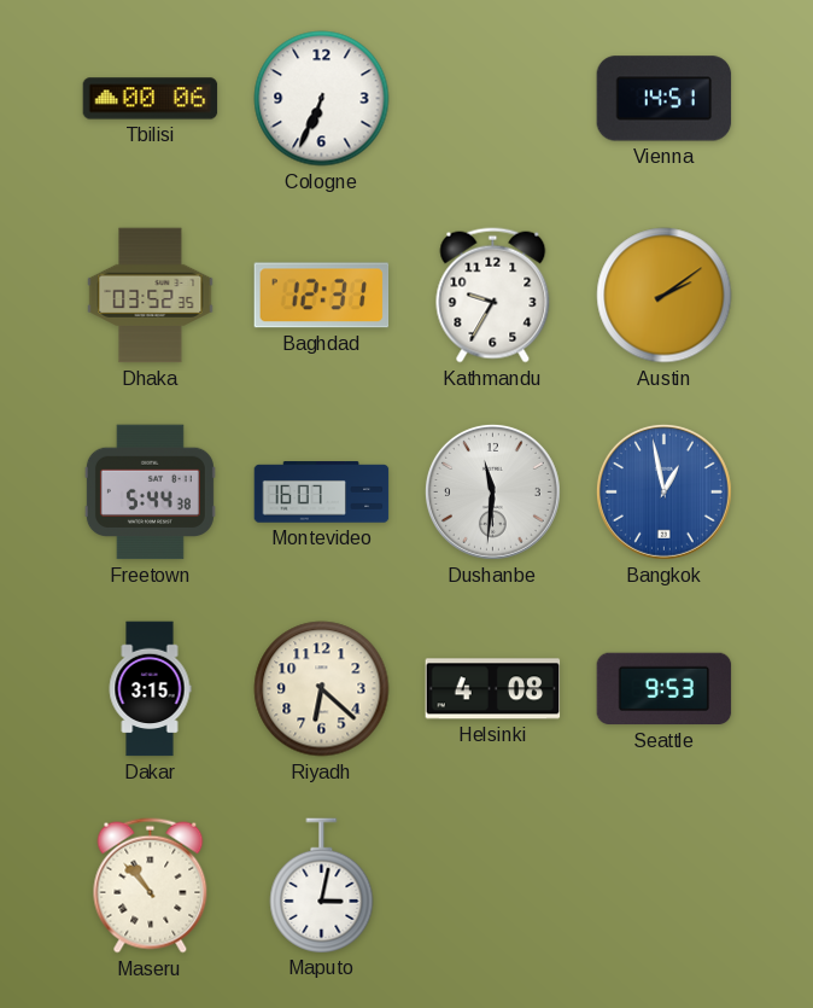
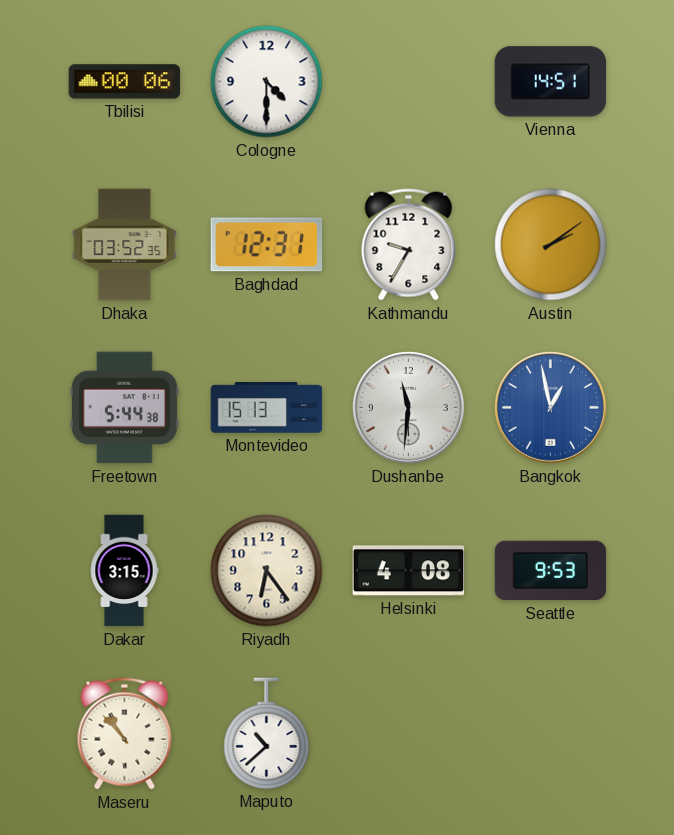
Cologne: 6:34 -> 4:30
Montevideo: 16:07 -> 15:13
Riyadh: 6:22 -> 6:24
Maputo: 3:02 -> 10:38
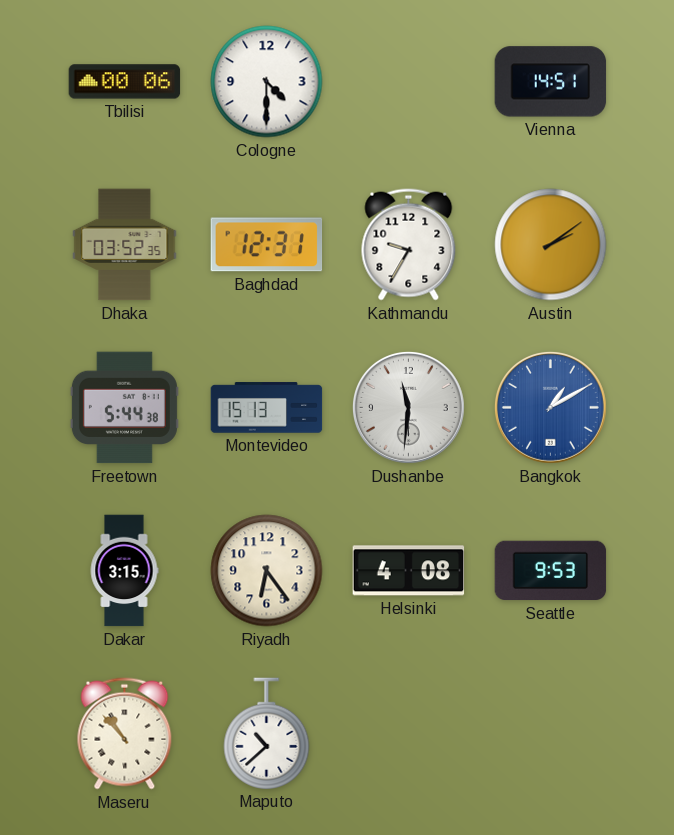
Bangkok: 12:58 -> 1:10
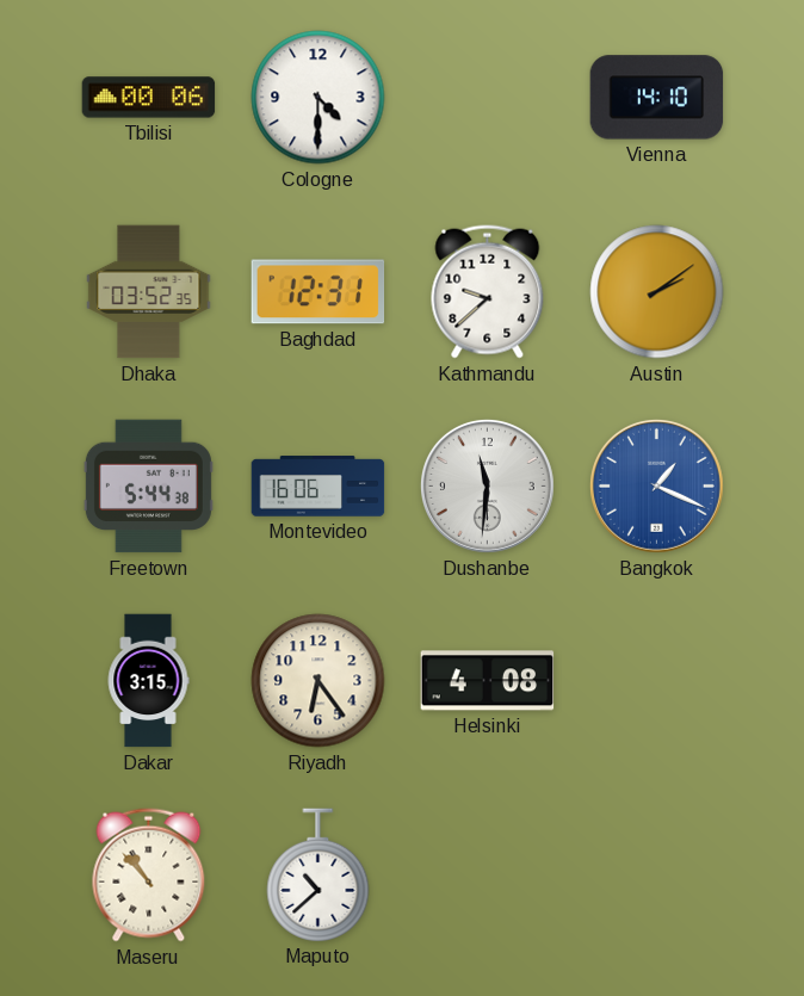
Vienna: 14:51 -> 14:10
Kathmandu: 9:35 -> 9:38
Montevideo: 15:13 -> 16:06
Bangkok: 1:10 -> 1:19
Seattle: 9:53 -> none
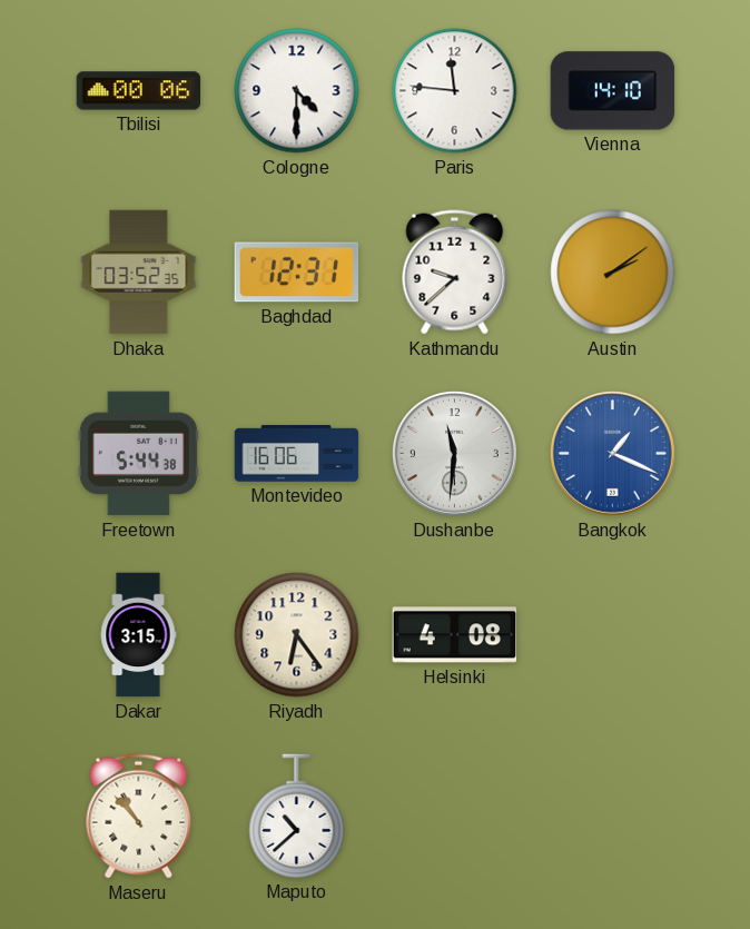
Paris: none -> 11:46
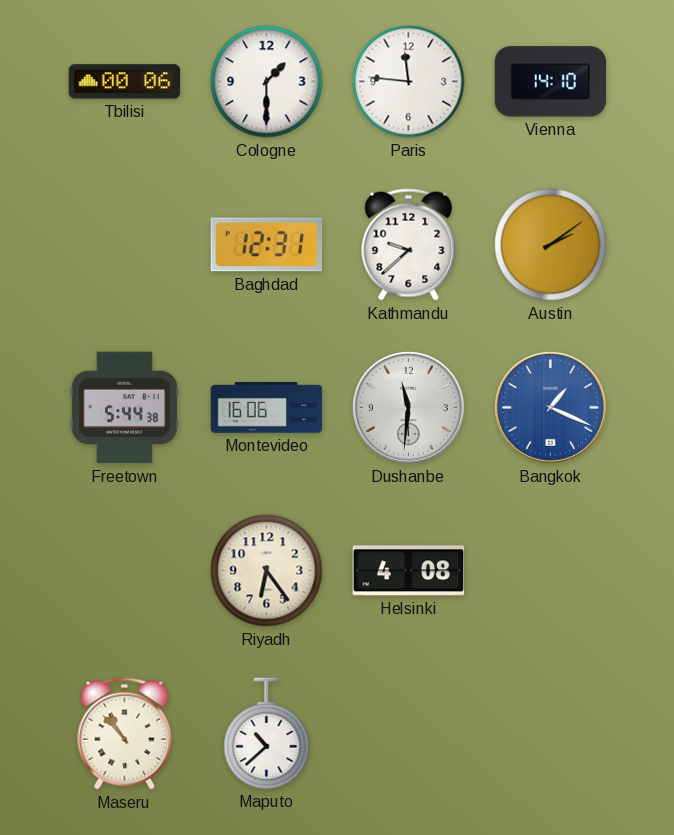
Cologne: 4:30 -> 1:30
Dhaka: 03:52 -> none
Dakar: 3:15 -> none
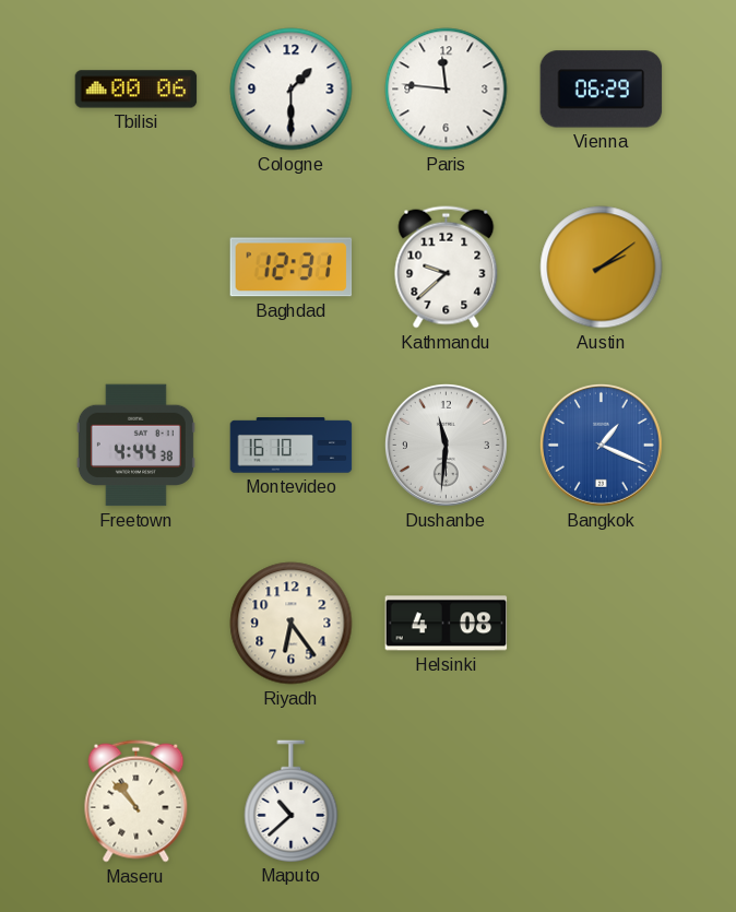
Vienna: 14:10 -> 06:29
Freetown: 5:44 -> 4:44
Montevideo: 16:06 -> 16:10
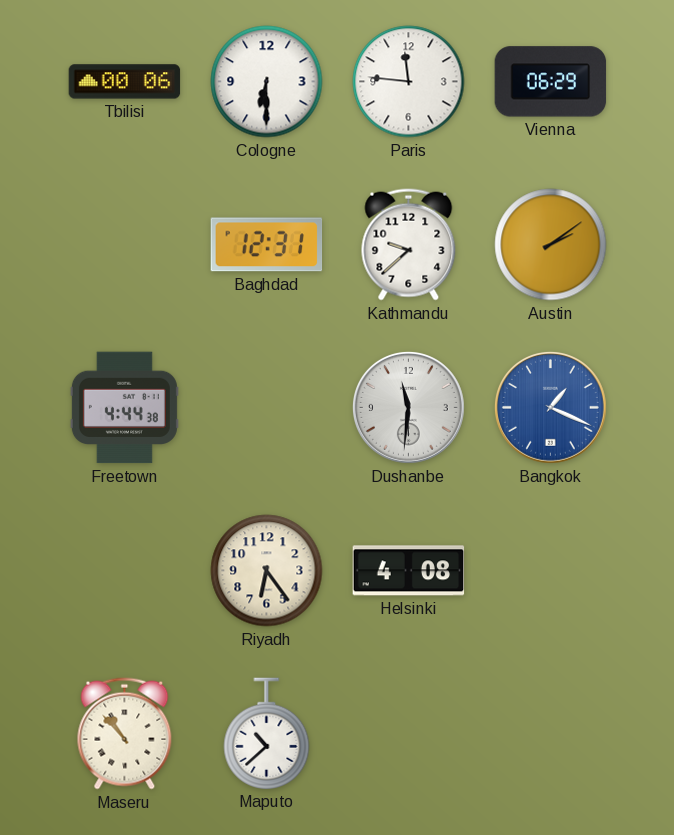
Cologne: 1:30 -> 6:30
Montevideo: 16:10 -> none
